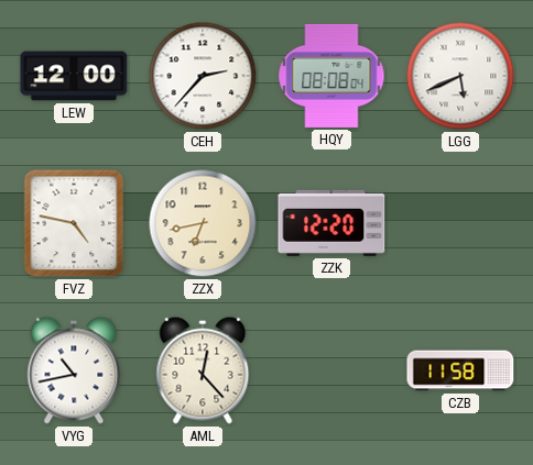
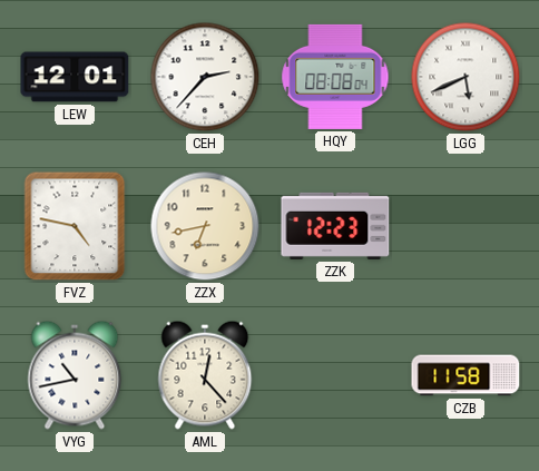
LEW: 12:00 -> 12:01
ZZK: 12:20 -> 12:23
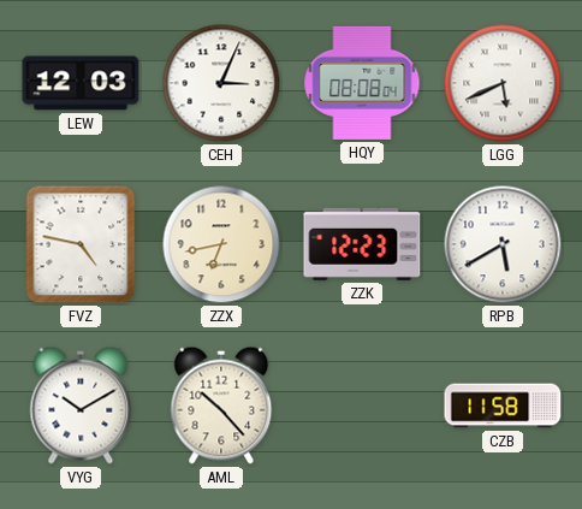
LEW: 12:01 -> 12:03
CEH: 2:37 -> 3:04
RPB: none -> 5:40
VYG: 10:43 -> 10:10
AML: 12:23 -> 10:23
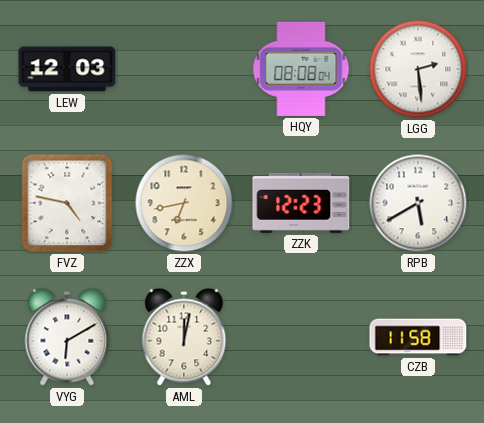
CEH: 3:04 -> none
LGG: 5:41 -> 2:29
VYG: 10:10 -> 6:10
AML: 10:23 -> 12:02
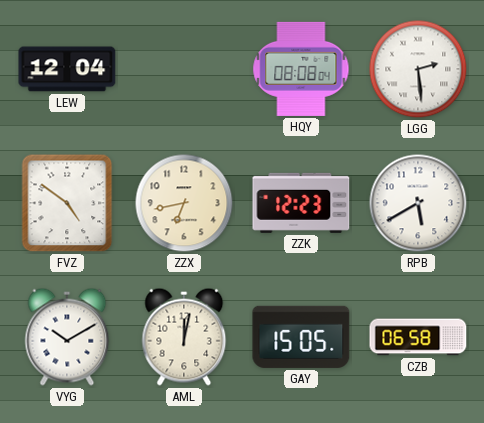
LEW: 12:03 -> 12:04
FVZ: 4:47 -> 4:51
VYG: 6:10 -> 10:10
GAY: none -> 15:05
CZB: 11:58 -> 06:58
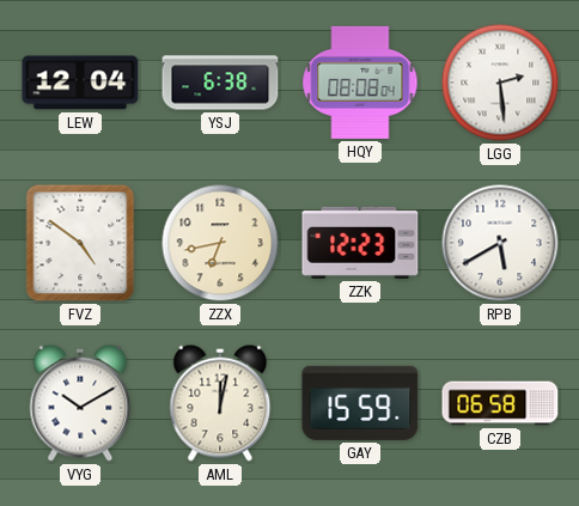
YSJ: none -> 6:38
GAY: 15:05 -> 15:59
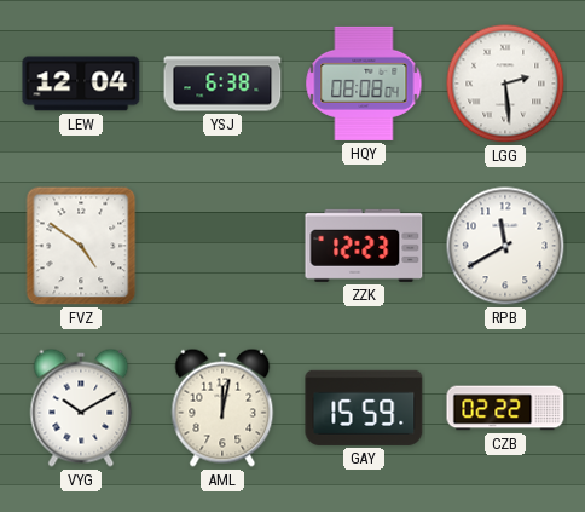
ZZX: 6:43 -> none
RPB: 5:40 -> 11:40
CZB: 06:58 -> 02:22
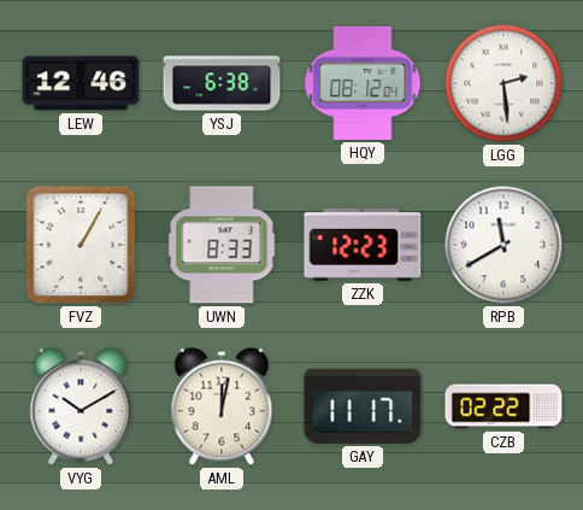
LEW: 12:04 -> 12:46
HQY: 08:08 -> 08:12
FVZ: 4:51 -> 1:05
UWN: none -> 8:33
GAY: 15:59 -> 11:17
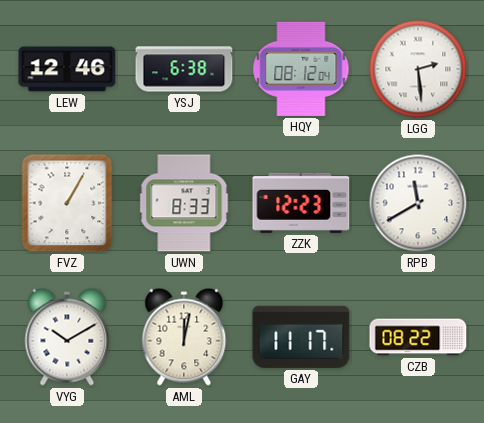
CZB: 02:22 -> 08:22
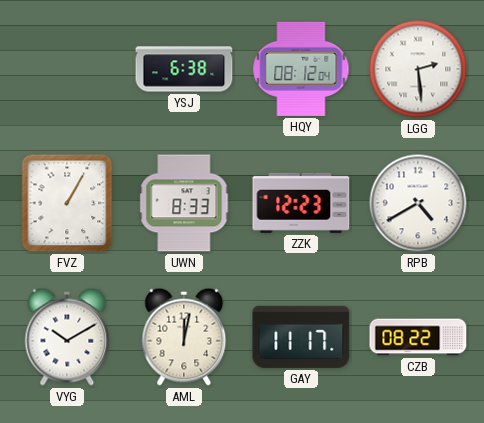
LEW: 12:46 -> none
RPB: 11:40 -> 4:40
